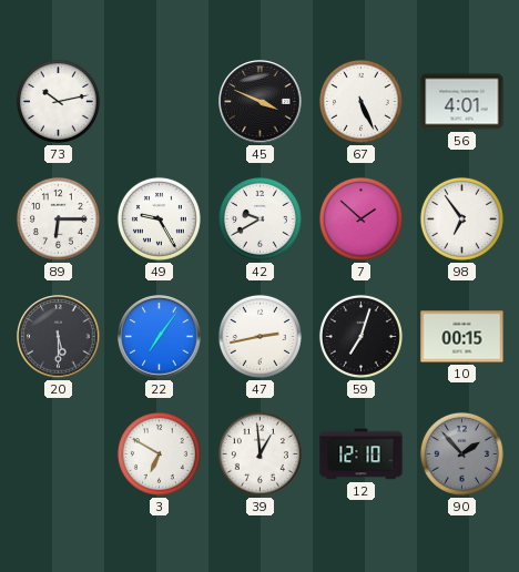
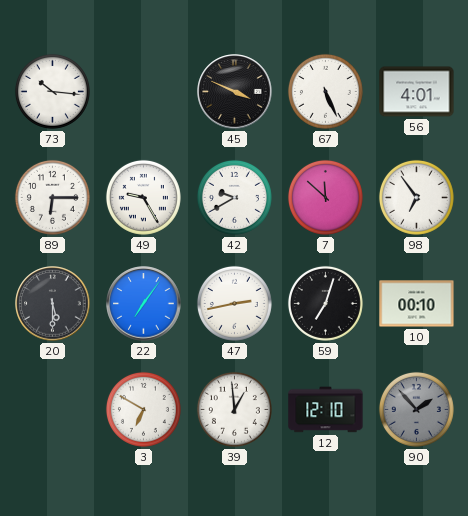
73: 10:13 -> 10:16
7: 1:52 -> 11:52
10: 00:15 -> 00:10
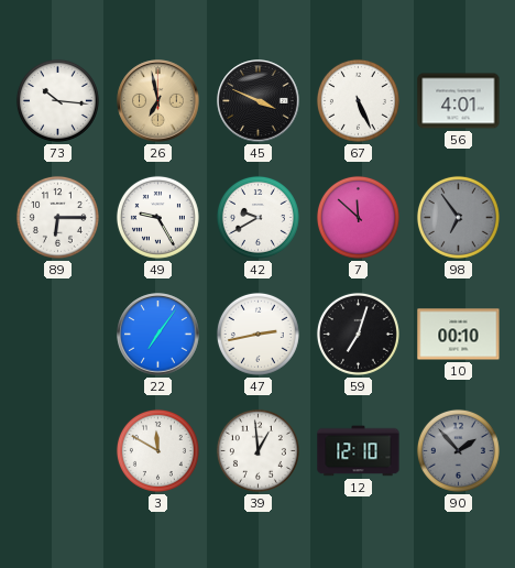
26: none -> 6:58
98 dial: white -> grey
20: 5:30 -> none
3: 6:50 -> 11:50
